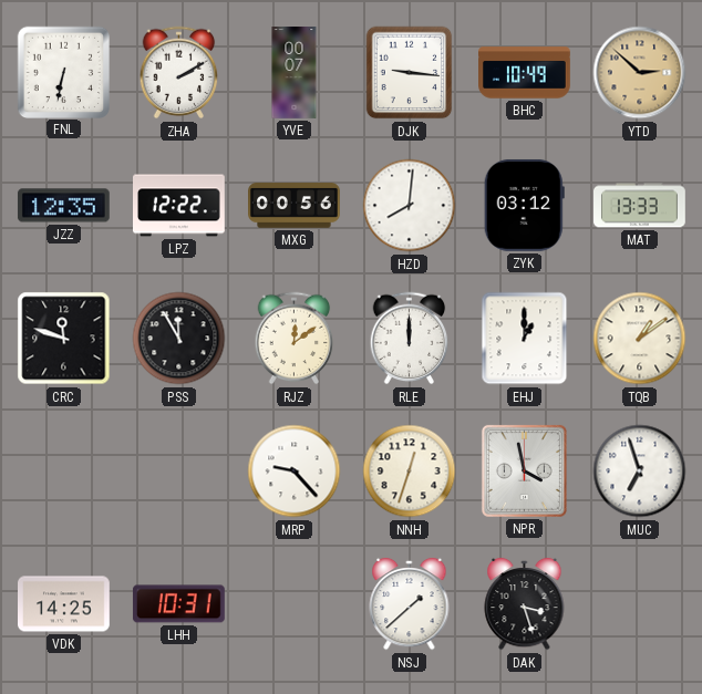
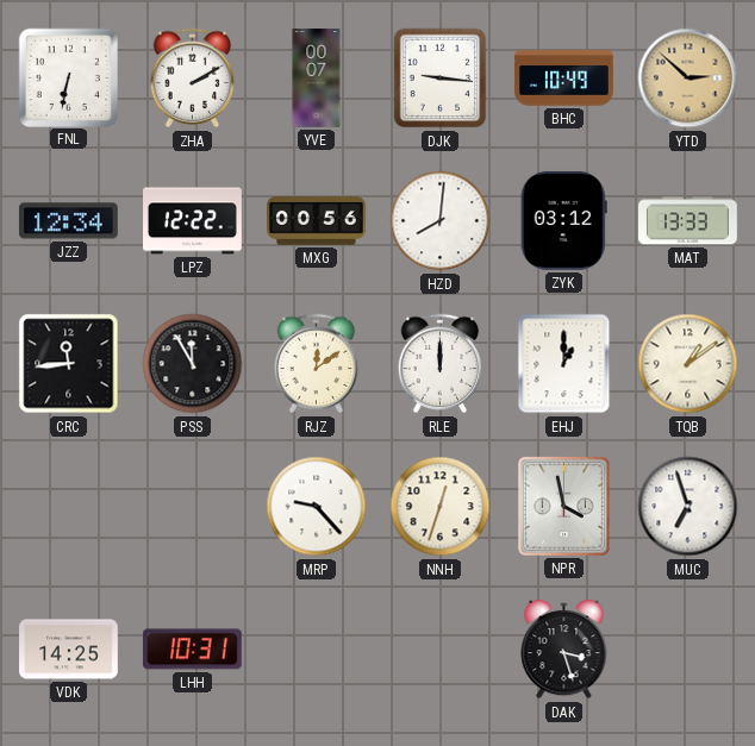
JZZ: 12:35 -> 12:34
CRC: 11:48 -> 11:44
NSJ: 1:38 -> none
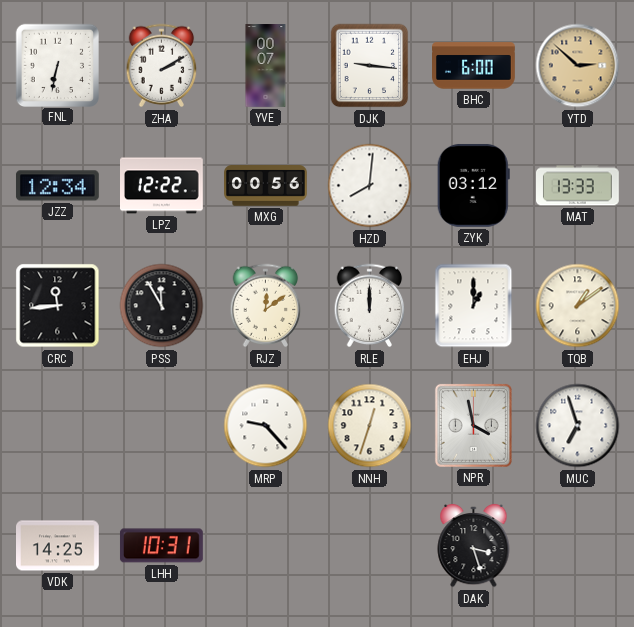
BHC: 10:49 -> 6:00
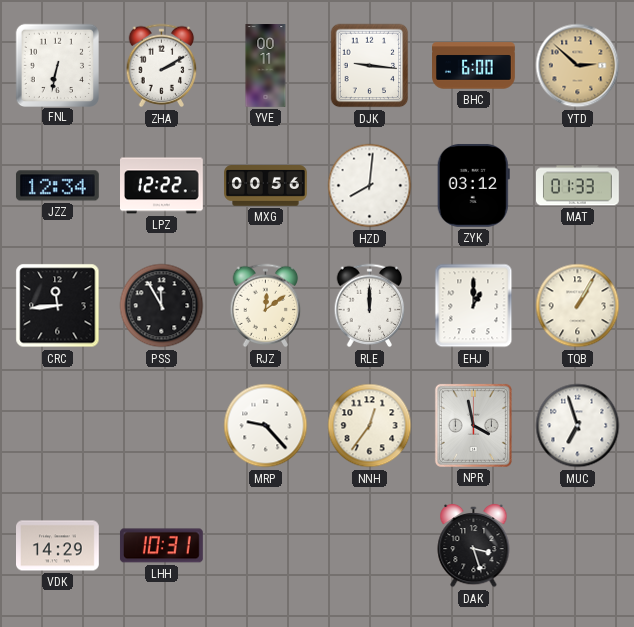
YVE: 00:07 -> 00:11
MAT: 13:33 -> 01:33
TQB: 1:09 -> 1:05
NNH: 12:33 -> 12:36
VDK: 14:25 -> 14:29
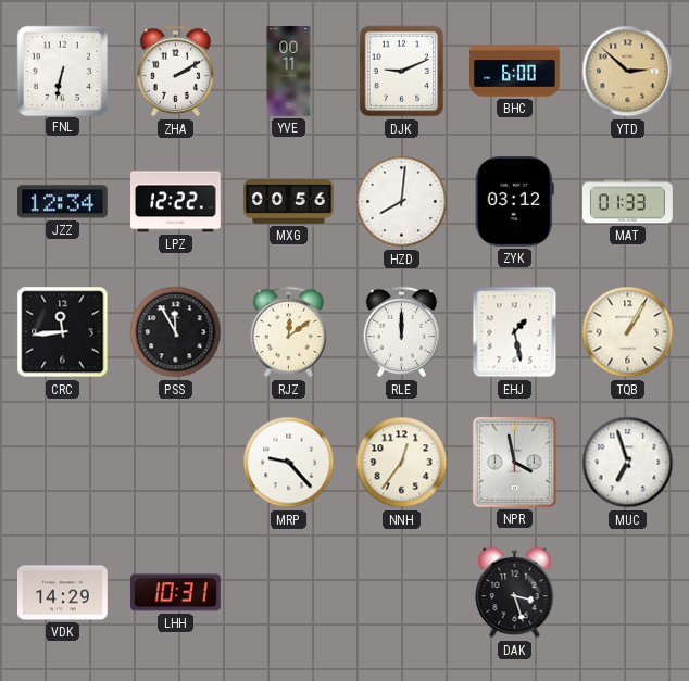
DJK: 9:16 -> 9:11
EHJ: 1:00 -> 1:28
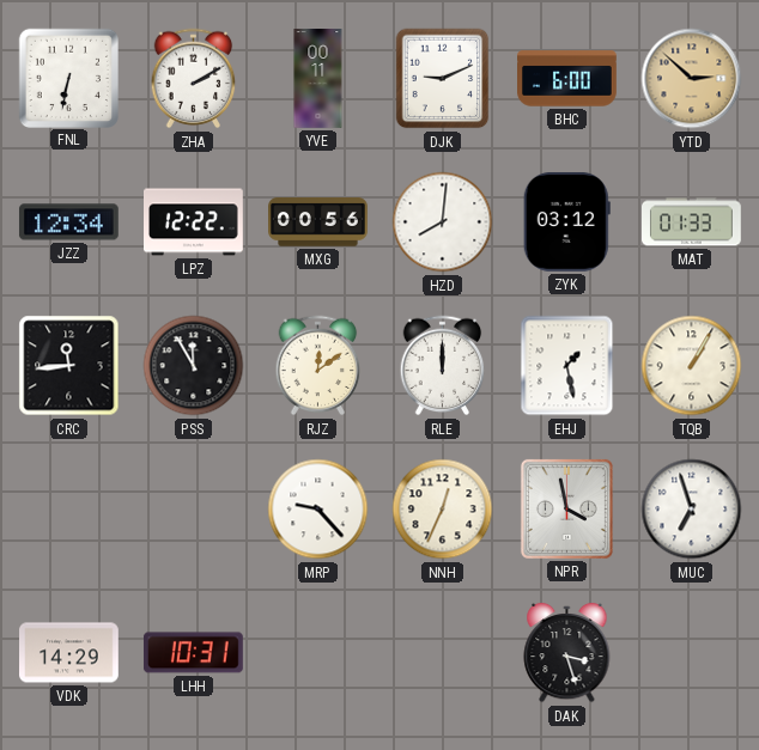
NNH: 12:36 -> 12:34
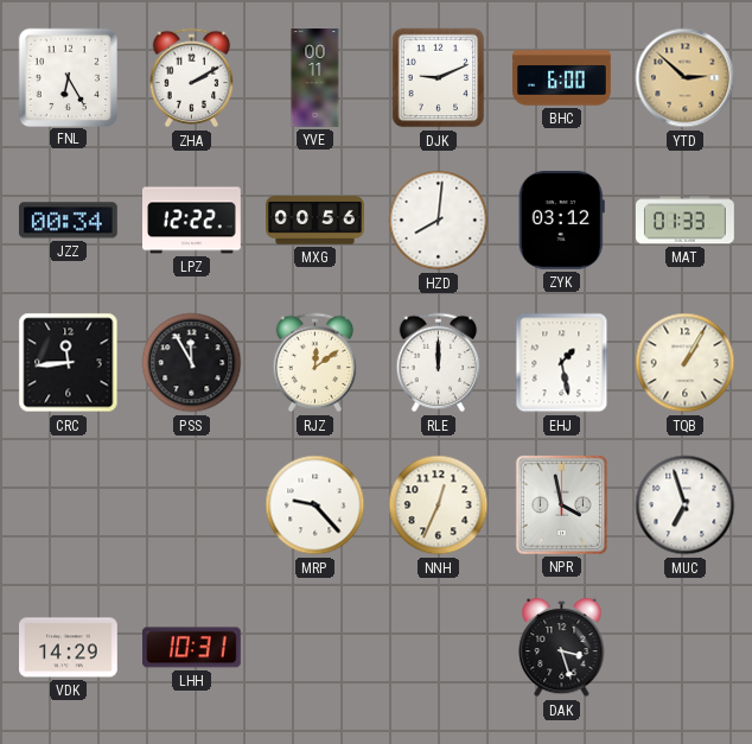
FNL: 6:32 -> 6:25
JZZ: 12:34 -> 00:34
